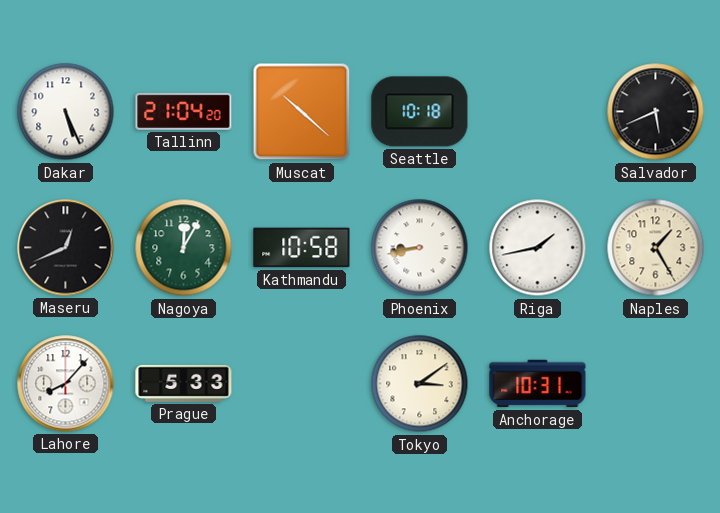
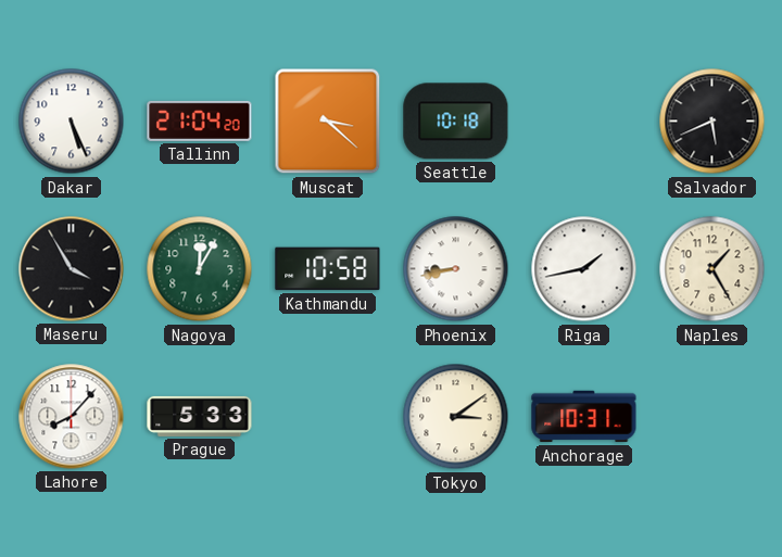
Muscat: 10:22 -> 3:22
Maseru: 12:41 -> 3:55
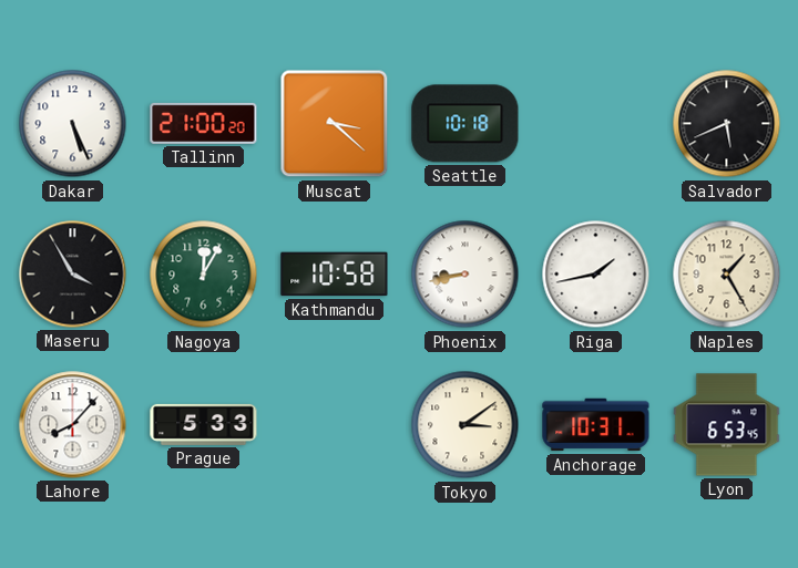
Tallinn: 21:04 -> 21:00
Lyon: none -> 6:53
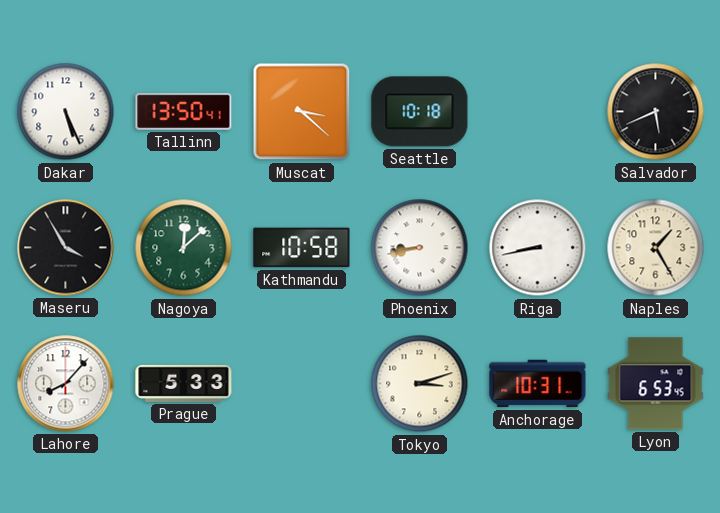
Tallinn: 21:00 -> 13:50
Nagoya: 12:05 -> 12:08
Riga: 1:43 -> 8:43
Tokyo: 3:09 -> 3:12
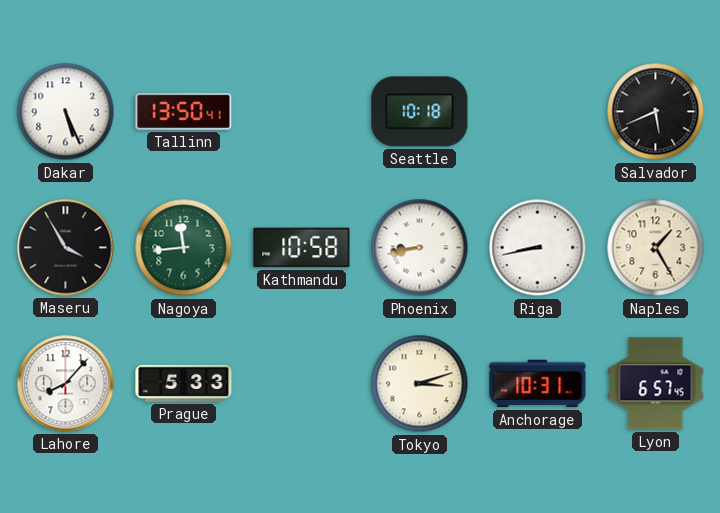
Muscat: 3:22 -> none
Nagoya: 12:08 -> 11:44
Lyon: 6:53 -> 6:57
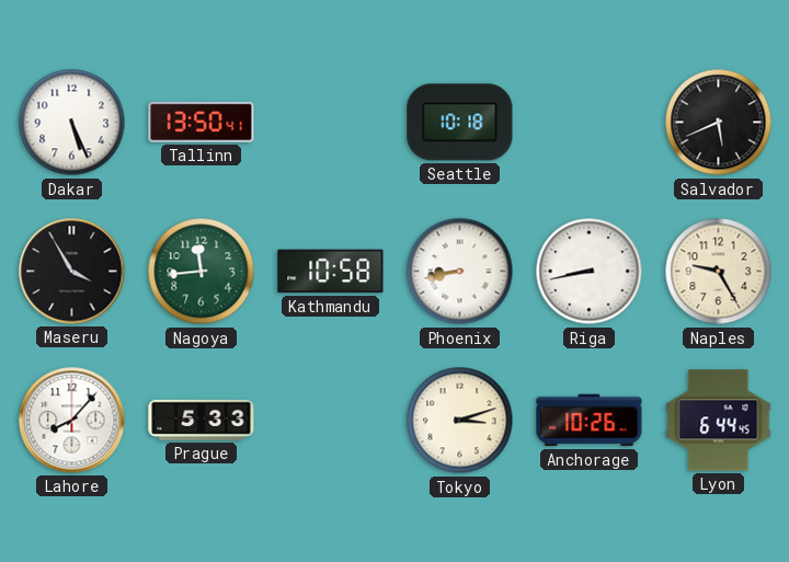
Naples: 1:25 -> 9:25
Anchorage: 10:31 -> 10:26
Lyon: 6:57 -> 6:44
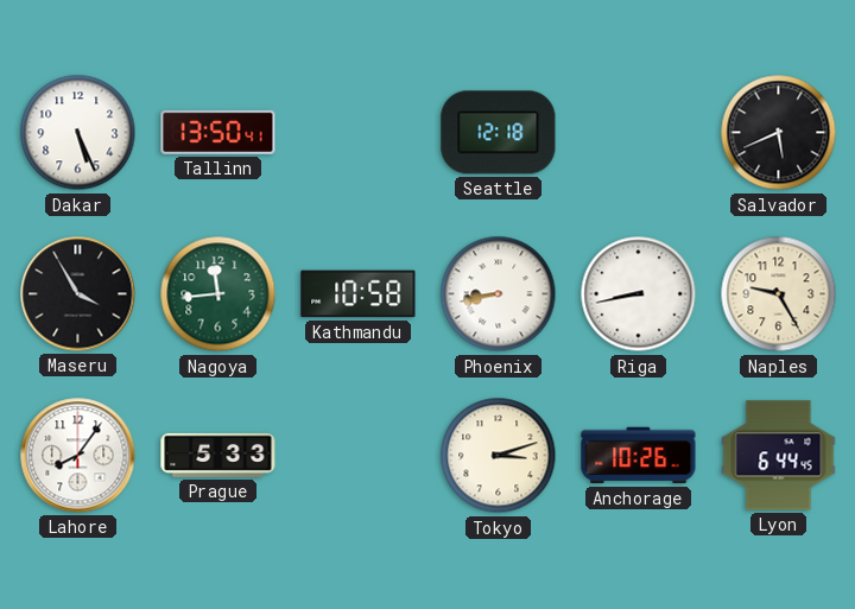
Seattle: 10:18 -> 12:18
Lahore: 8:07 -> 8:06
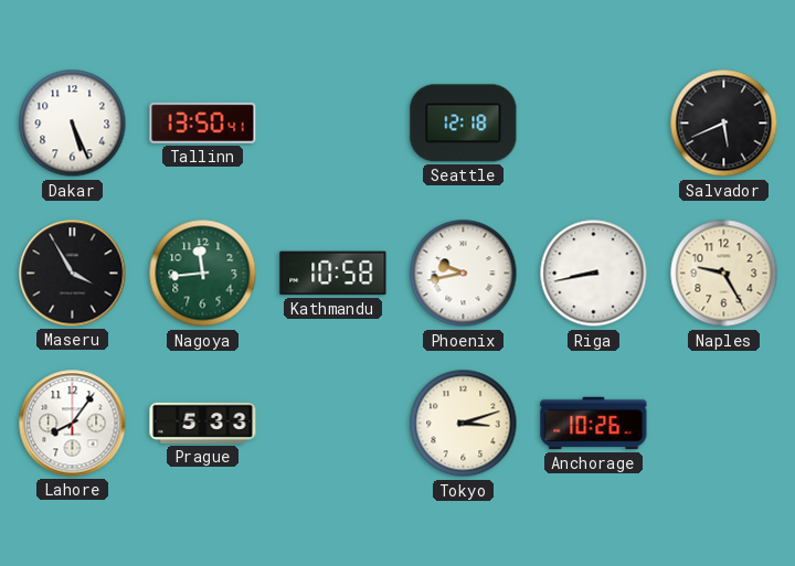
Phoenix: 8:43 -> 9:43
Lyon: 6:44 -> none
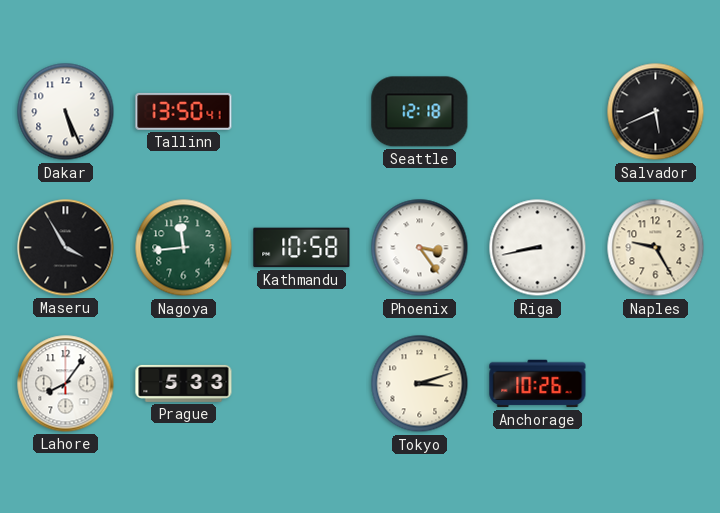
Phoenix: 9:43 -> 3:24
